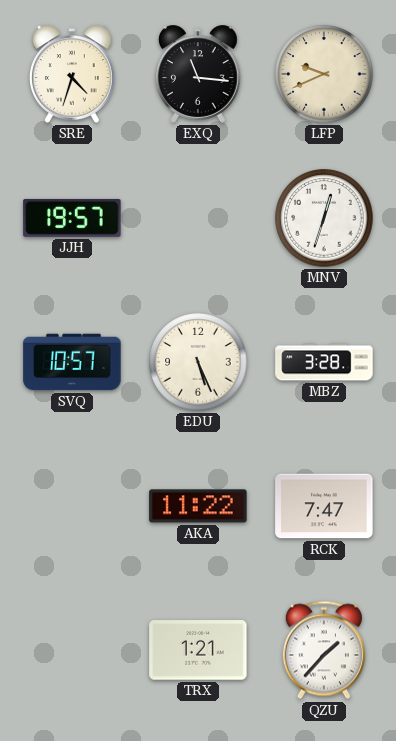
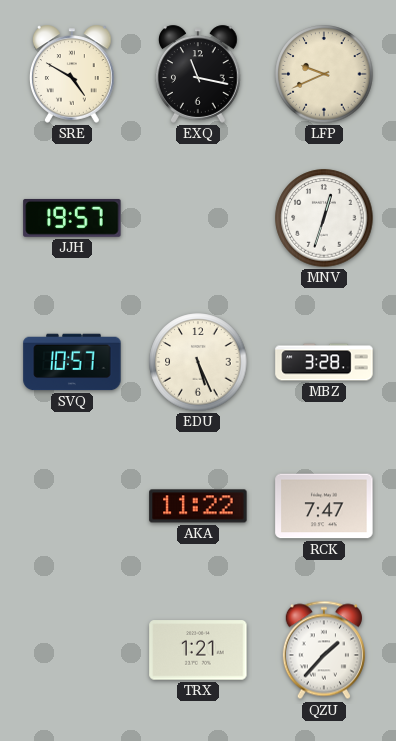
SRE: 4:33 -> 4:50
EXQ: 11:16 -> 11:17
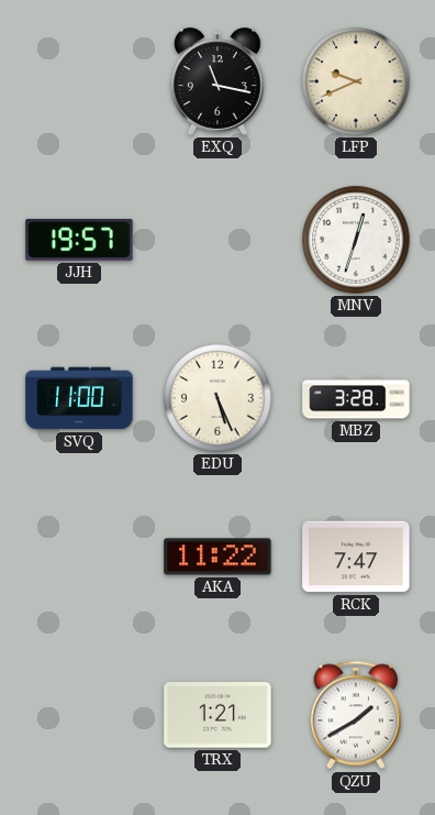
SRE: 4:50 -> none
SVQ: 10:57 -> 11:00
QZU: 1:37 -> 1:40
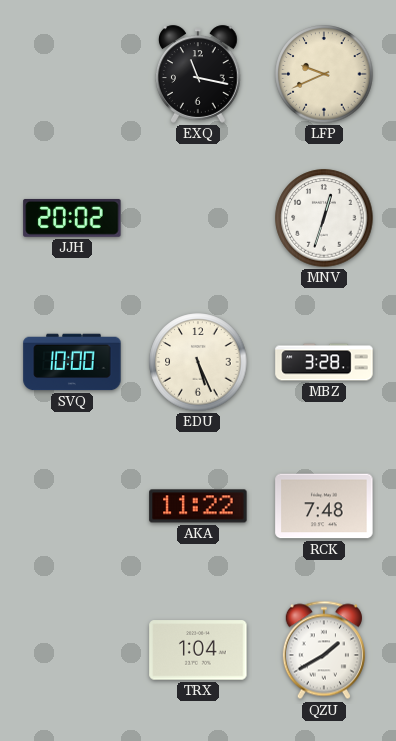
JJH: 19:57 -> 20:02
SVQ: 11:00 -> 10:00
RCK: 7:47 -> 7:48
TRX: 1:21 -> 1:04
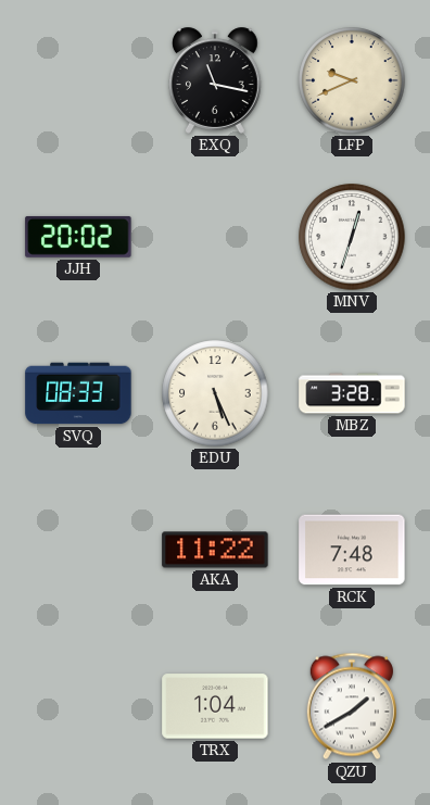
SVQ: 10:00 -> 08:33
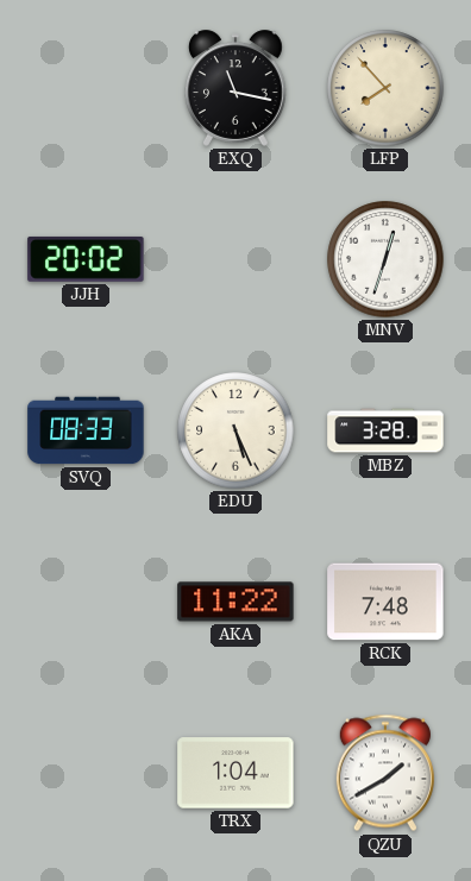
LFP: 9:41 -> 7:53
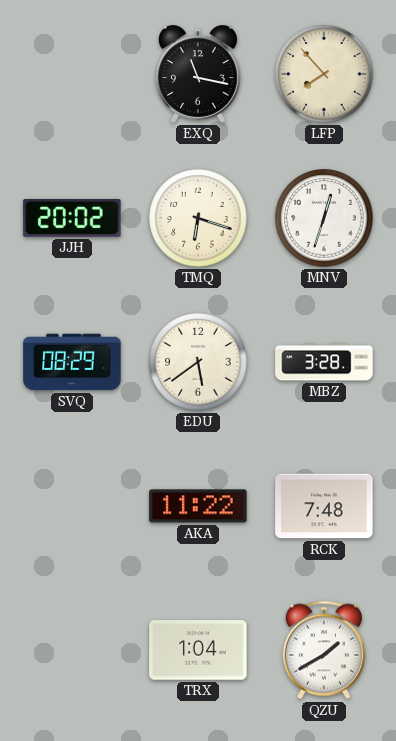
TMQ: none -> 6:18
SVQ: 08:33 -> 08:29
EDU: 5:26 -> 5:39
